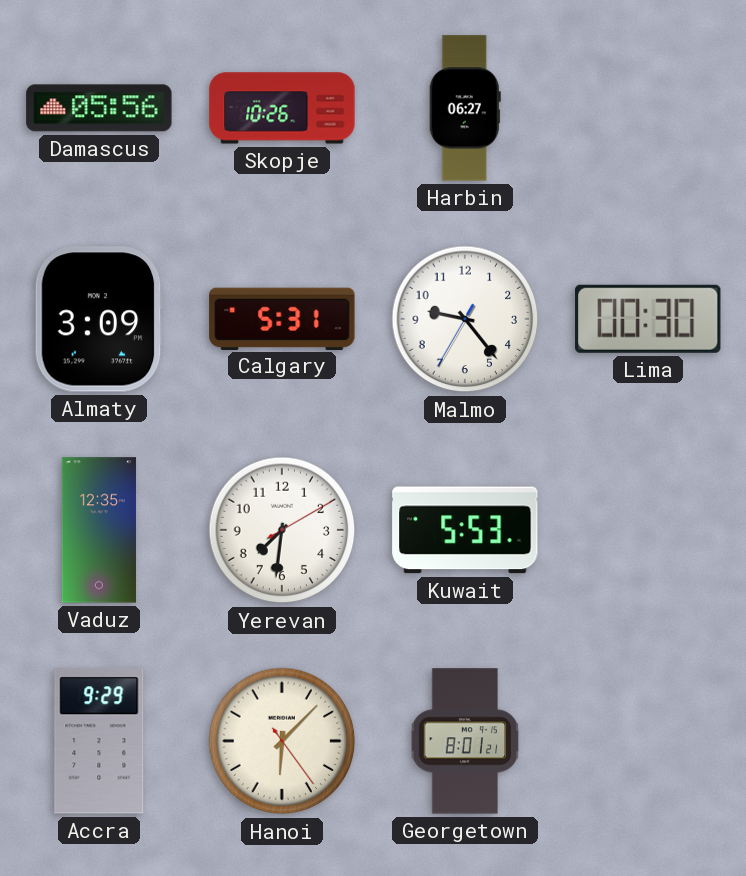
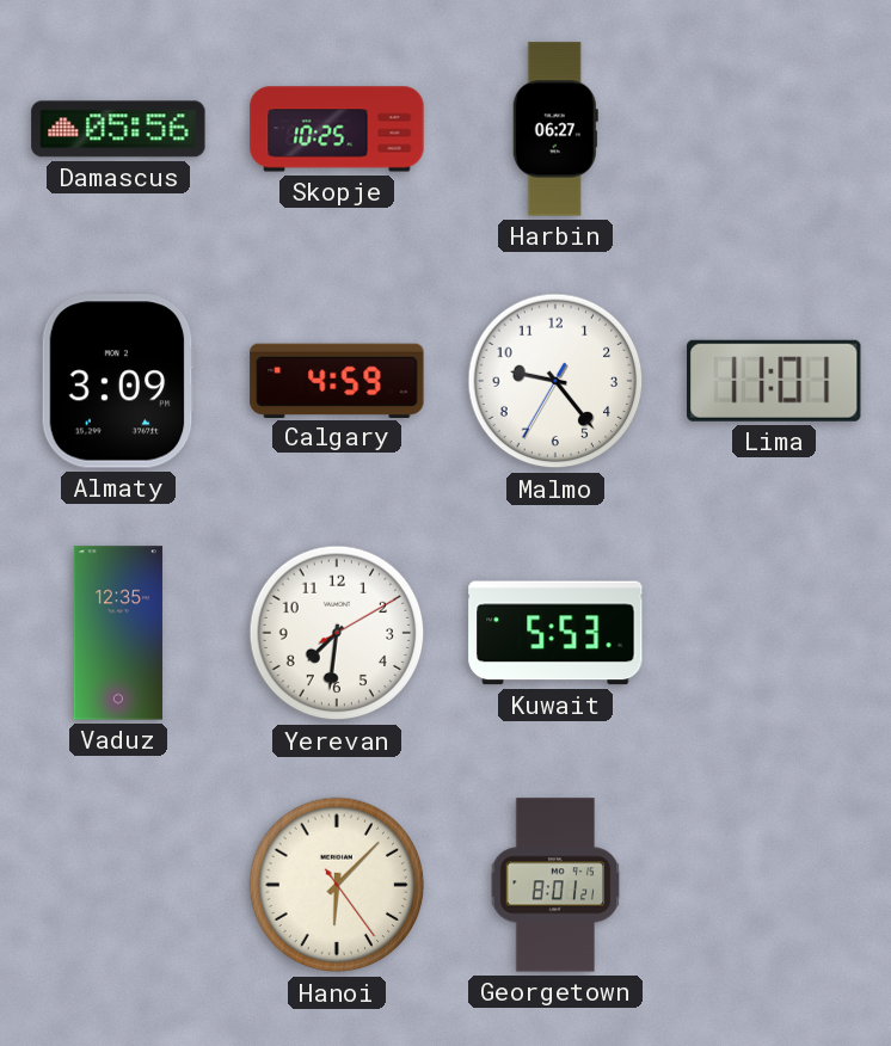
Skopje: 10:26 -> 10:25
Calgary: 5:31 -> 4:59
Lima: 00:30 -> 11:01
Accra: 9:29 -> none
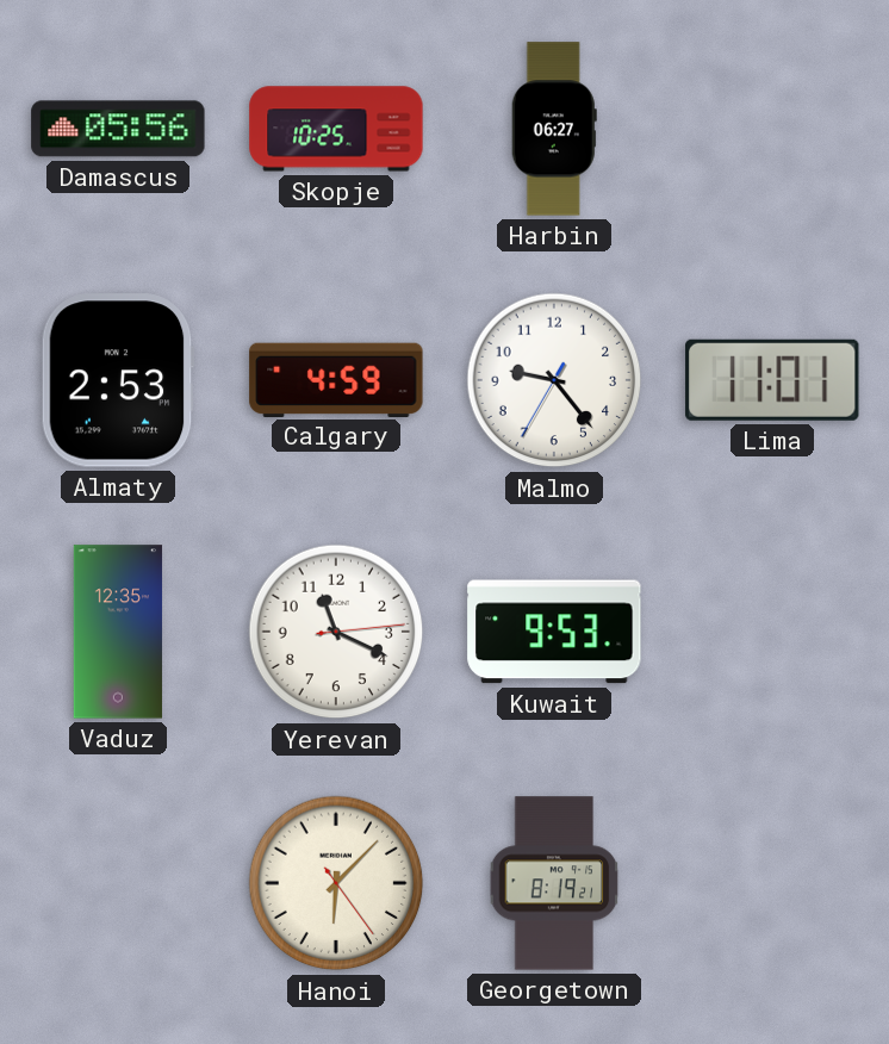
Almaty: 3:09 -> 2:53
Yerevan: 7:31 -> 11:19
Kuwait: 5:53 -> 9:53
Georgetown: 8:01 -> 8:19
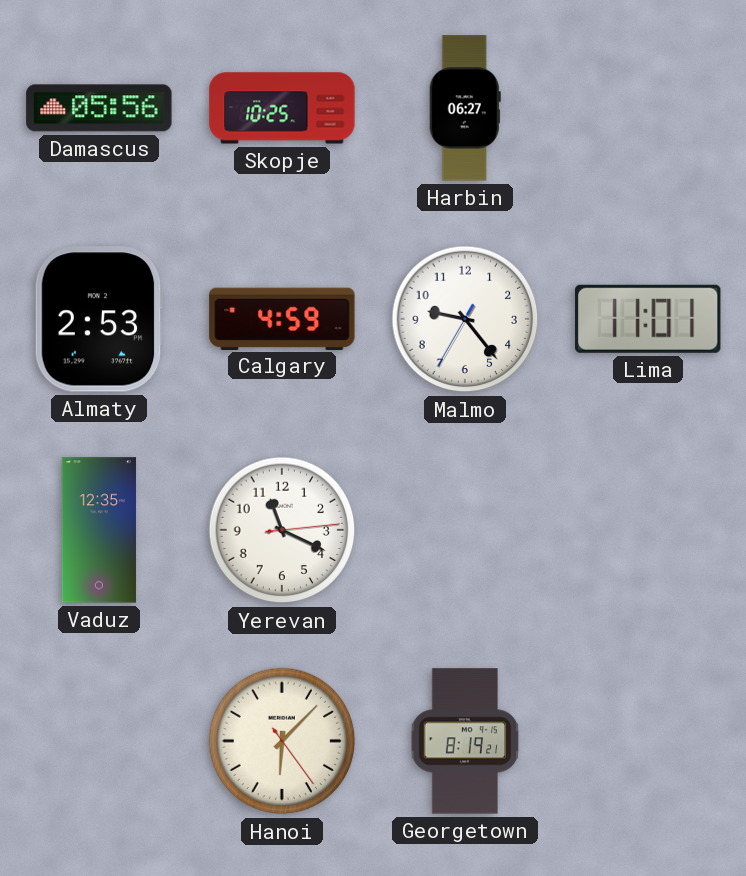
Kuwait: 9:53 -> none
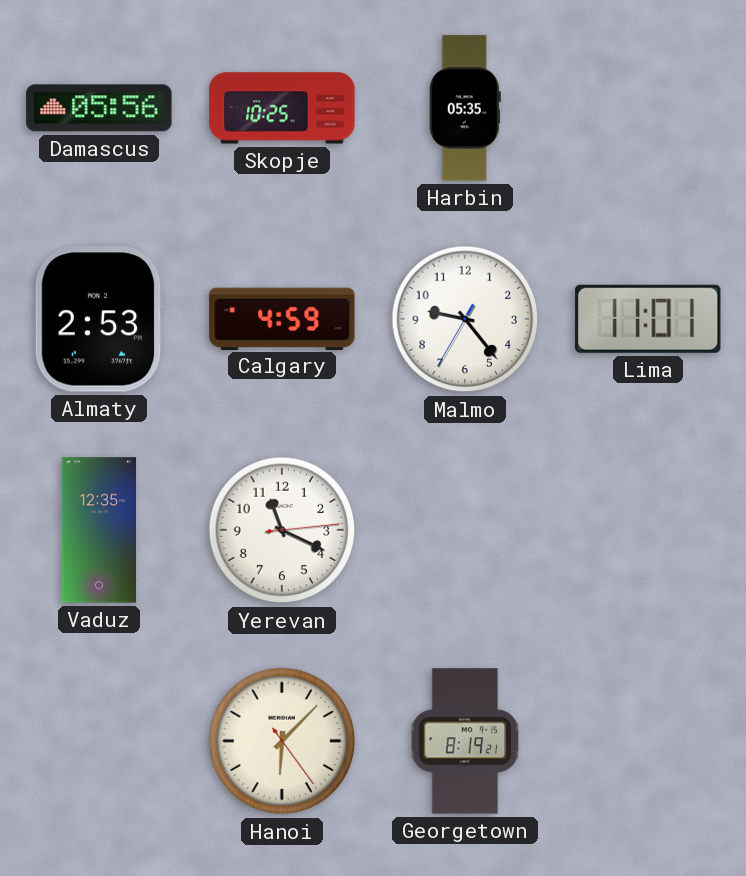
Harbin: 06:27 -> 05:35
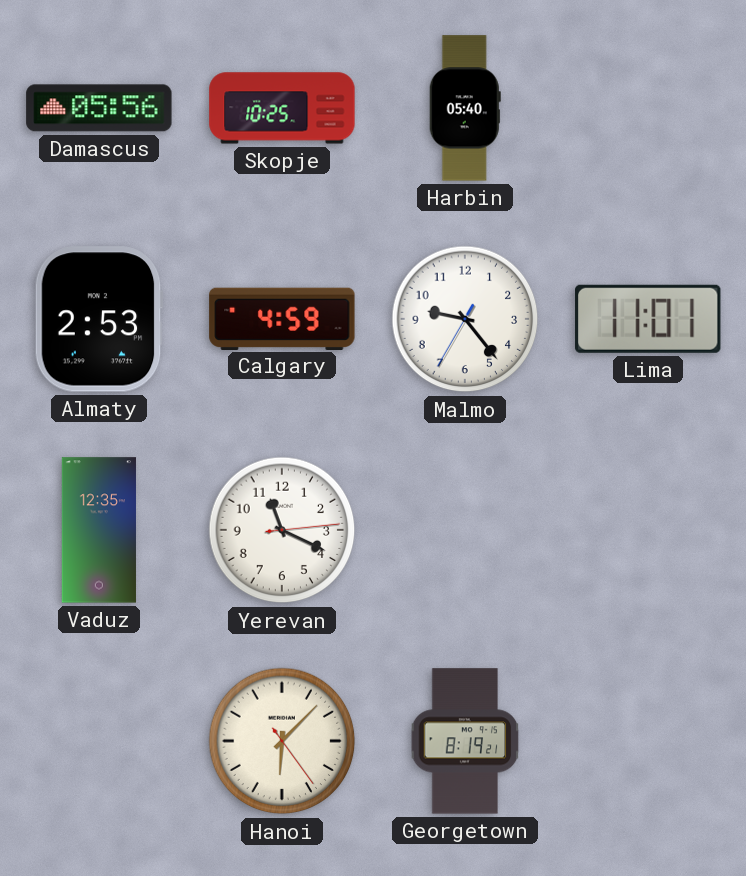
Harbin: 05:35 -> 05:40
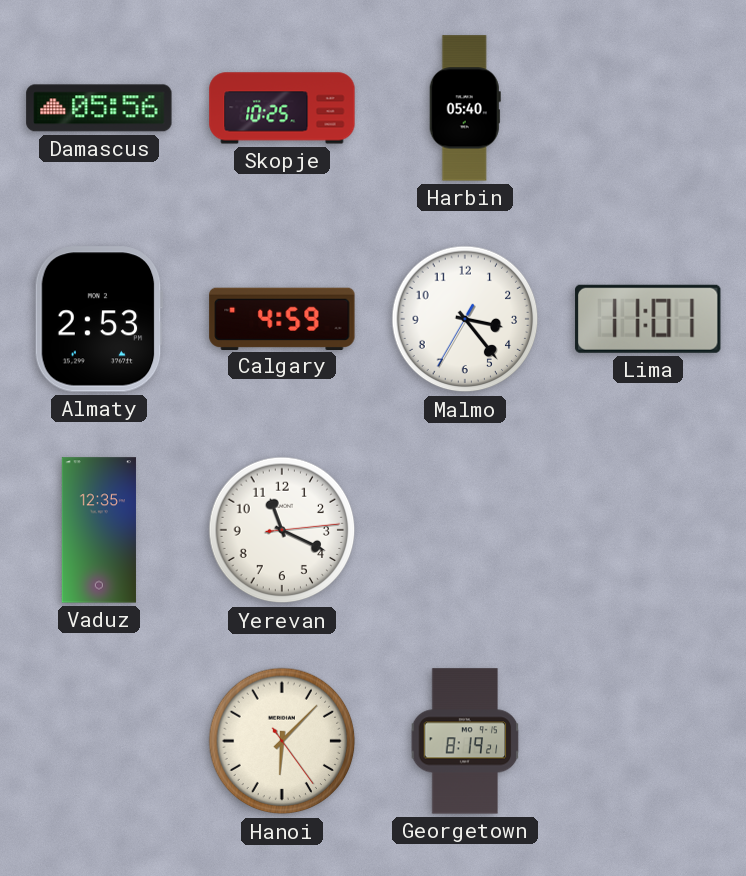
Malmo: 9:23 -> 3:23
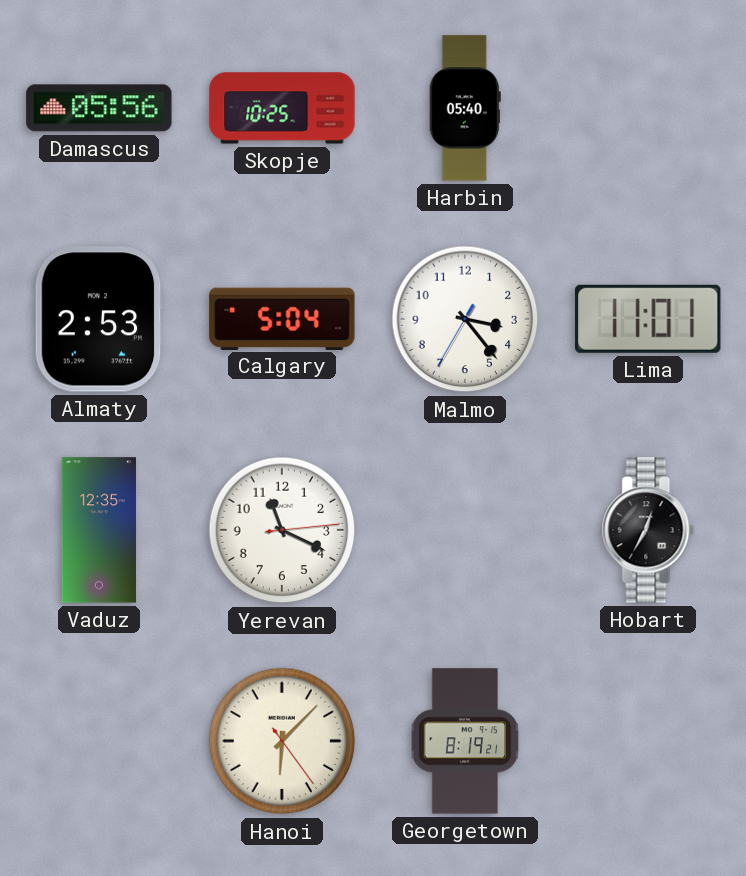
Calgary: 4:59 -> 5:04
Hobart: none -> 12:35
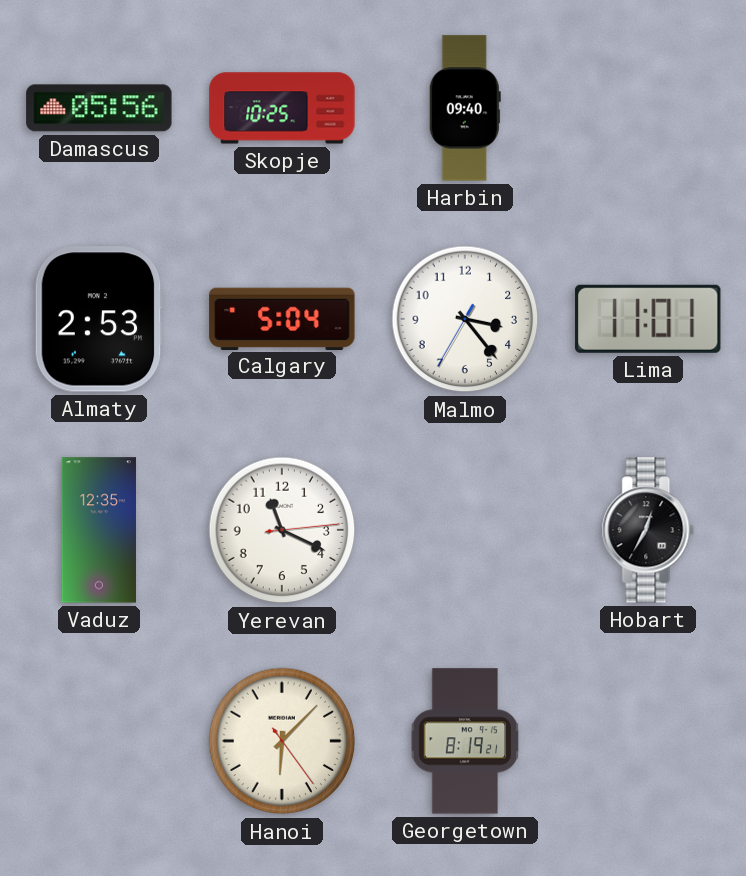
Harbin: 05:40 -> 09:40
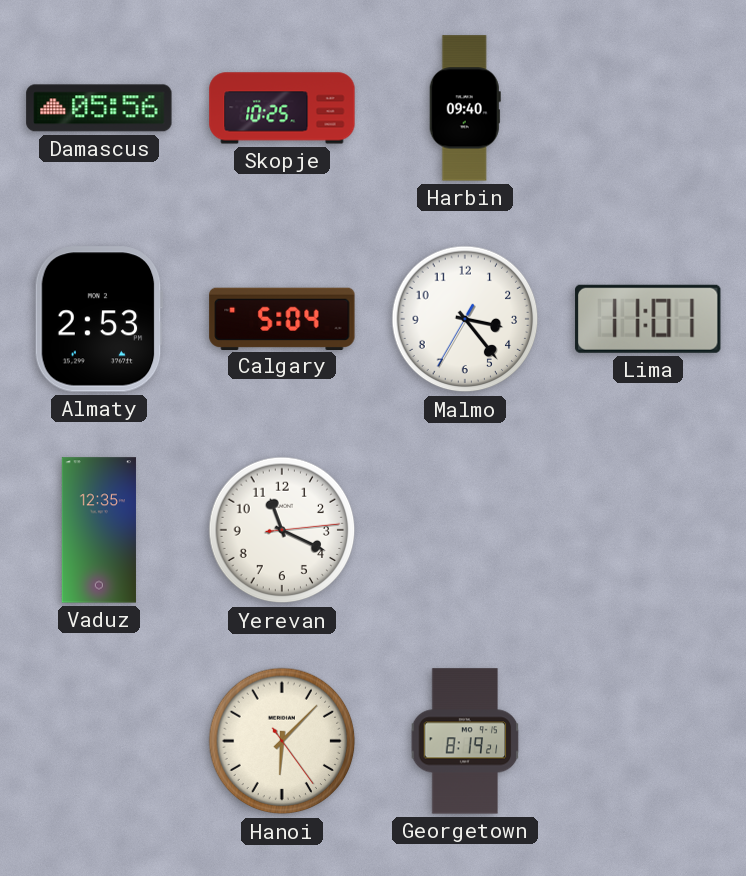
Hobart: 12:35 -> none
